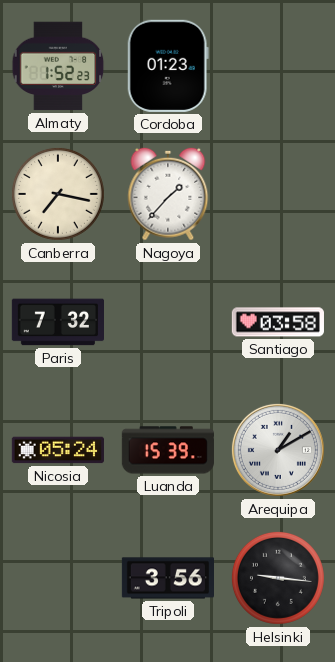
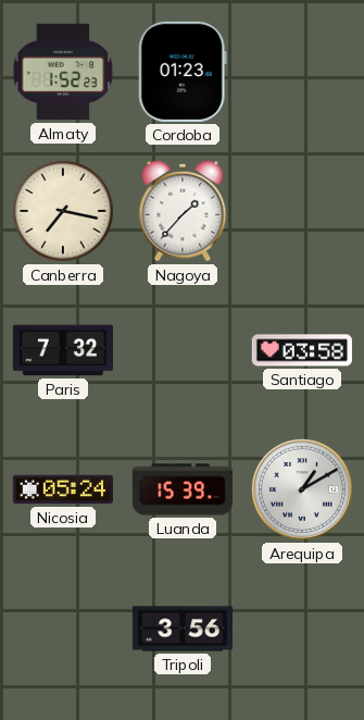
Helsinki: 9:16 -> none
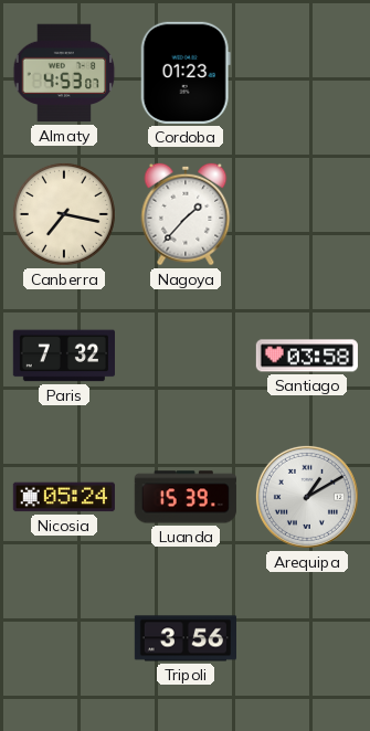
Almaty: 1:52 -> 4:53
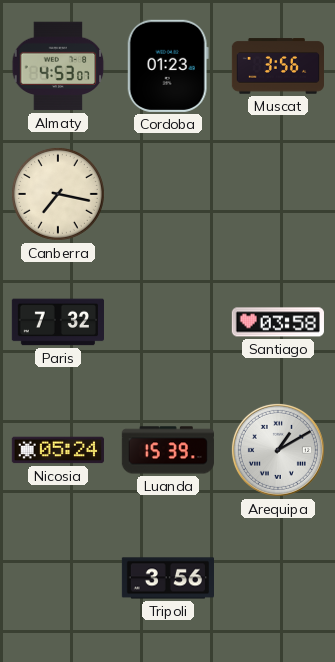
Muscat: none -> 3:56
Nagoya: 1:37 -> none
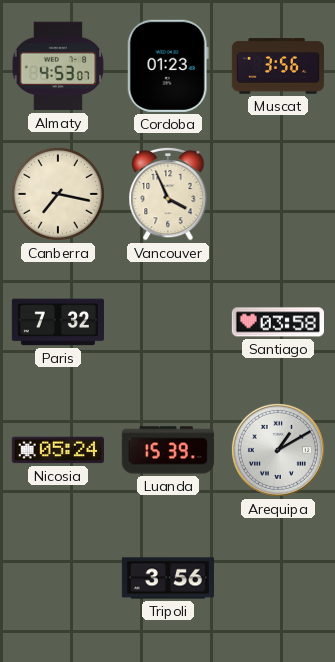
Vancouver: none -> 3:56
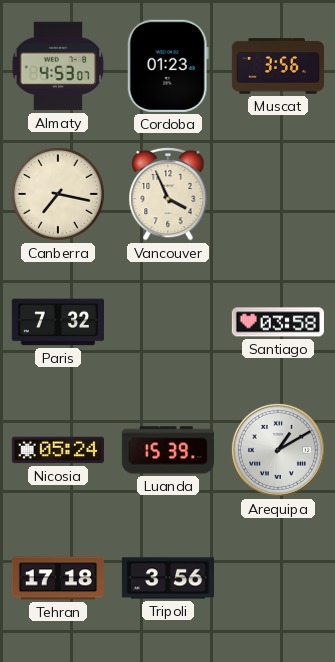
Tehran: none -> 17:18
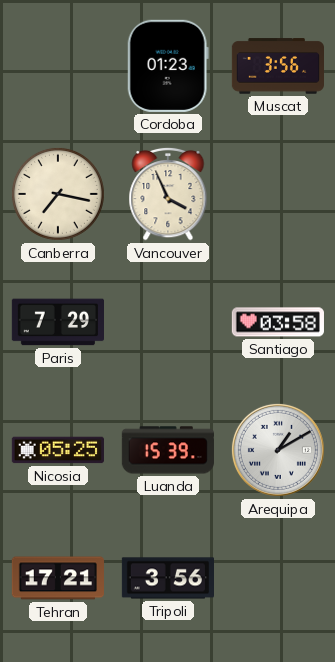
Almaty: 4:53 -> none
Paris: 7:32 -> 7:29
Nicosia: 05:24 -> 05:25
Tehran: 17:18 -> 17:21
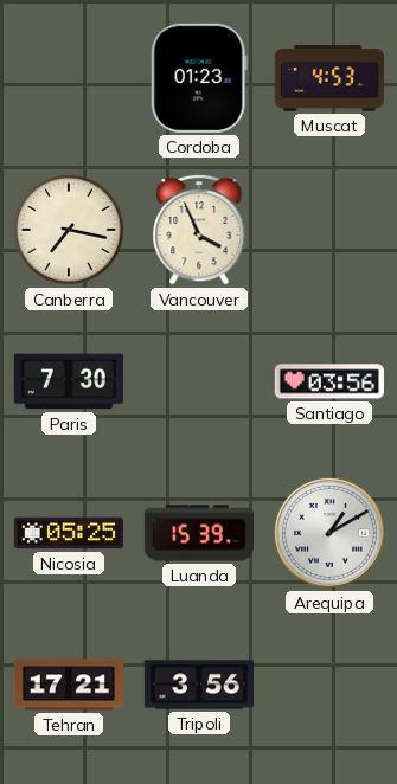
Muscat: 3:56 -> 4:53
Paris: 7:29 -> 7:30
Santiago: 03:58 -> 03:56
